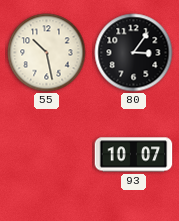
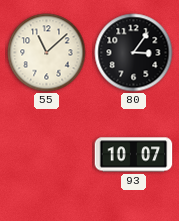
55: 10:28 -> 11:08
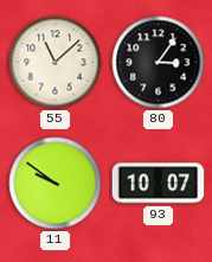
11: none -> 9:51
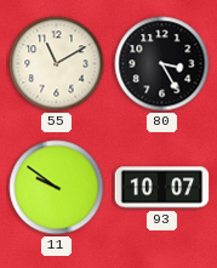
55: 11:08 -> 11:10
80: 3:06 -> 3:25
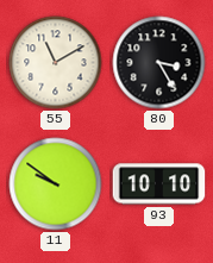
93: 10:07 -> 10:10
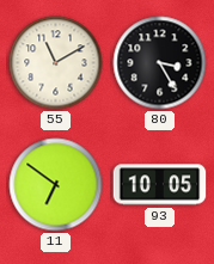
11: 9:51 -> 6:51
93: 10:10 -> 10:05
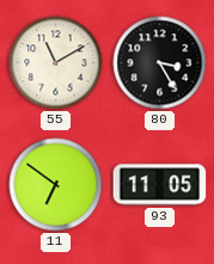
93: 10:05 -> 11:05
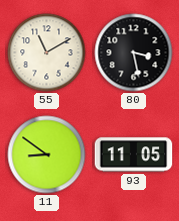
80: 3:25 -> 3:28
11: 6:51 -> 8:51
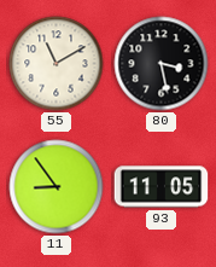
11: 8:51 -> 8:54
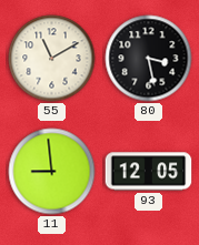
11: 8:54 -> 8:59
93: 11:05 -> 12:05
